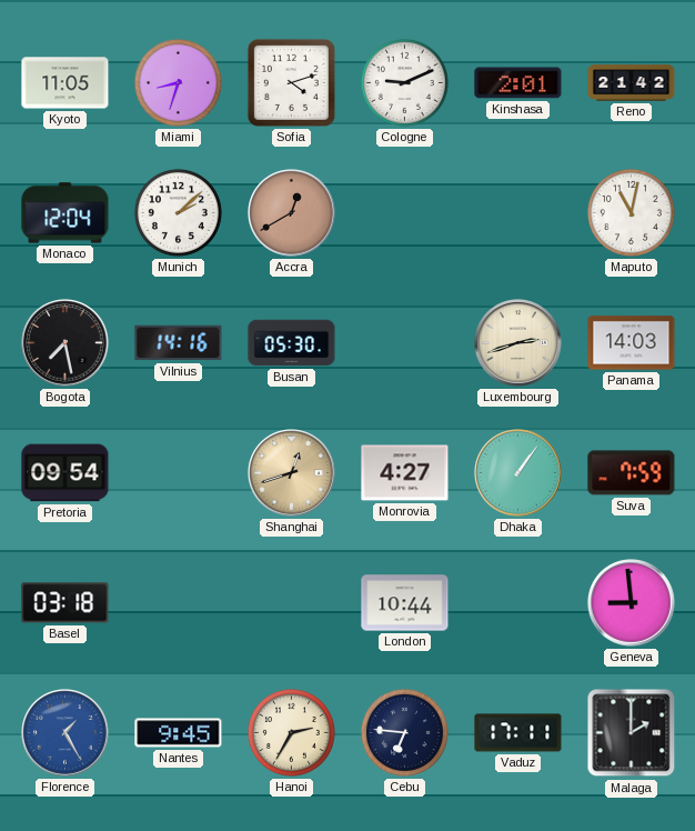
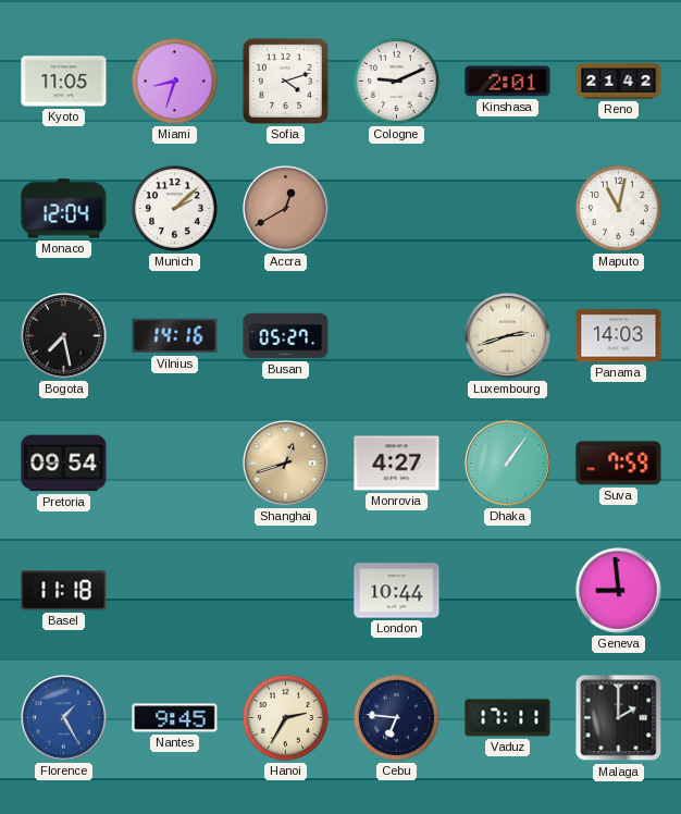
Busan: 05:30 -> 05:27
Basel: 03:18 -> 11:18
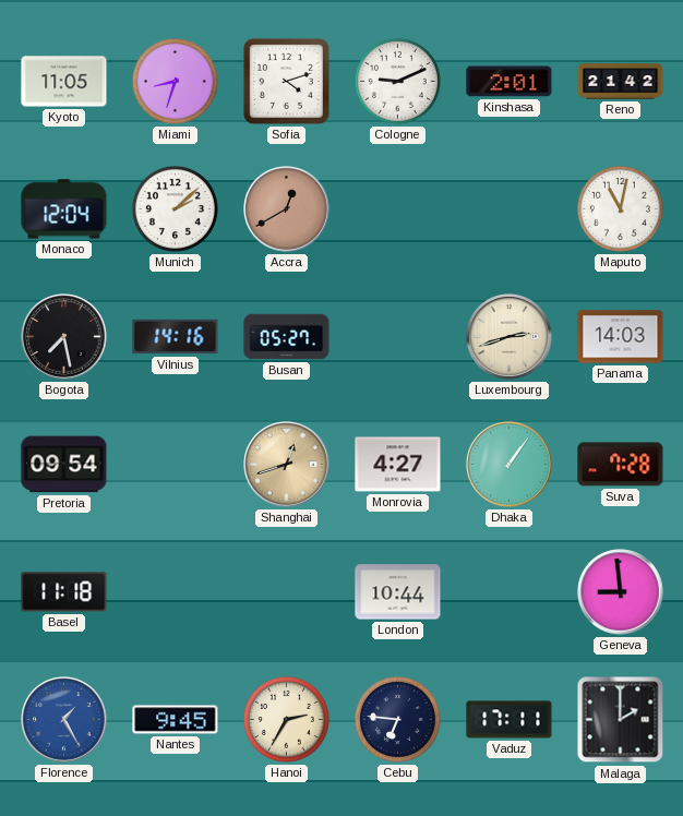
Suva: 7:59 -> 7:28
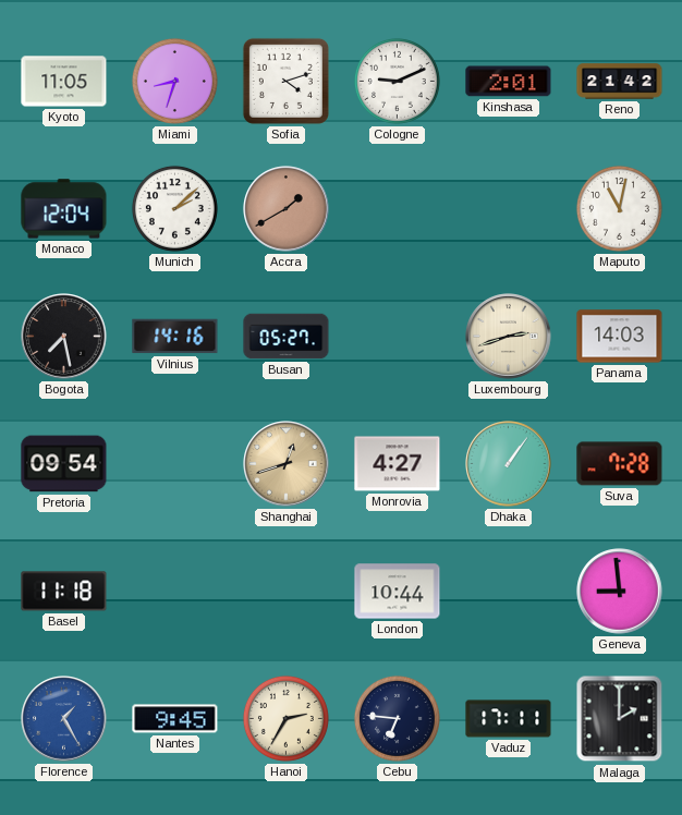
Accra: 12:40 -> 1:40
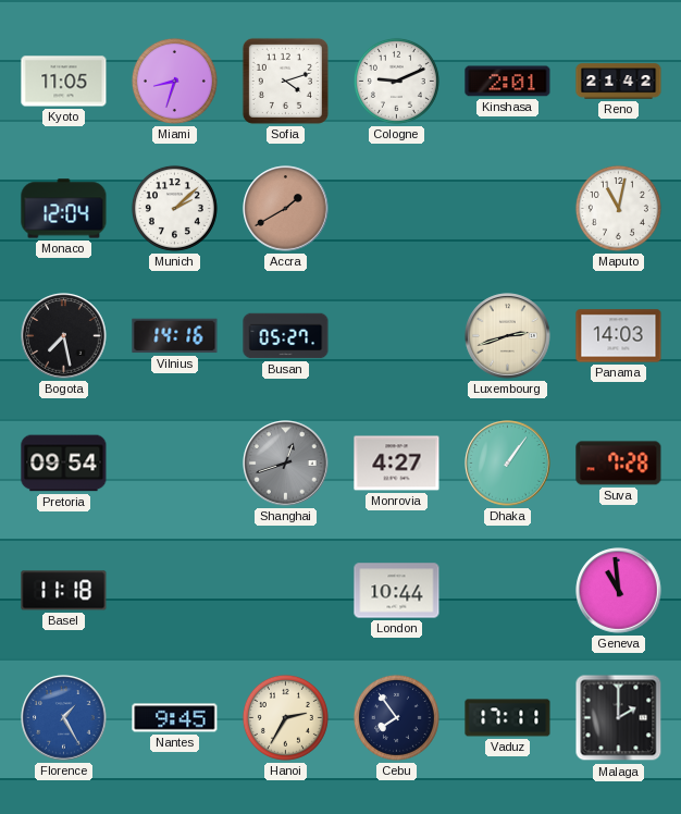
Shanghai dial: champagne -> grey
Geneva: 8:59 -> 10:59
Cebu: 6:46 -> 7:54
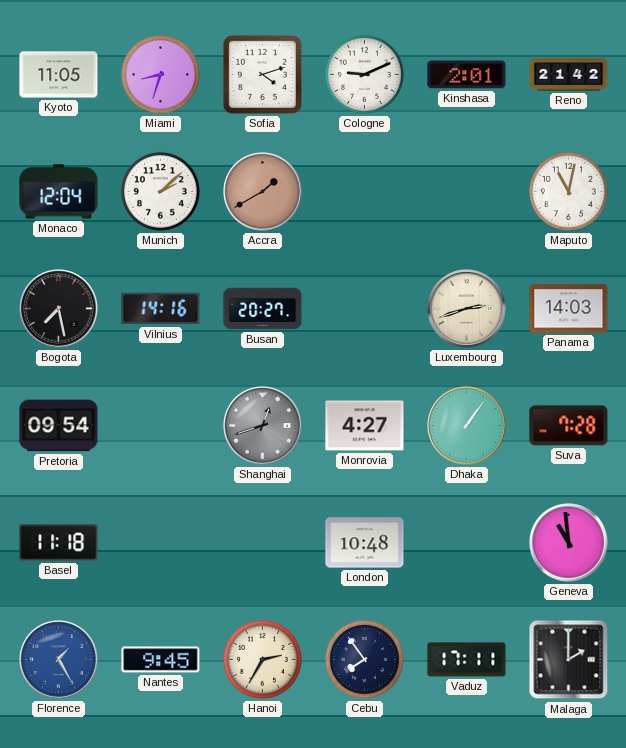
Busan: 05:27 -> 20:27
London: 10:44 -> 10:48
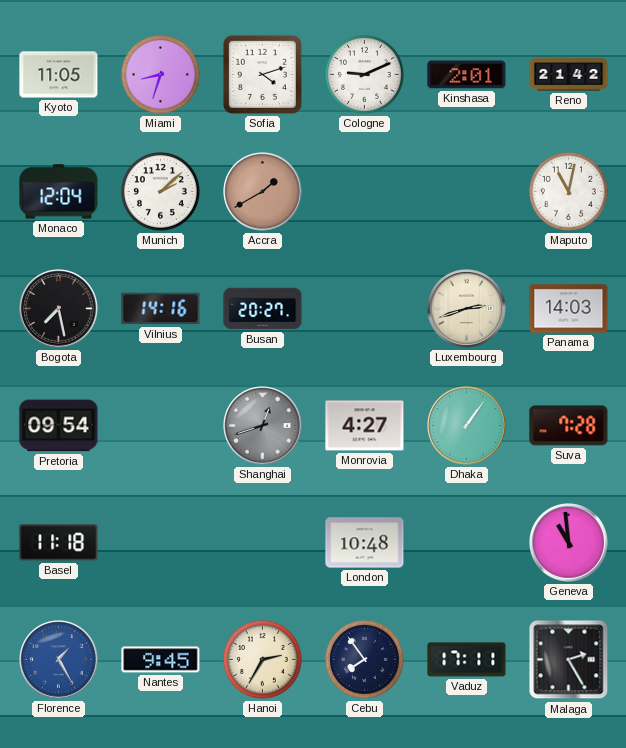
Malaga: 2:00 -> 2:25
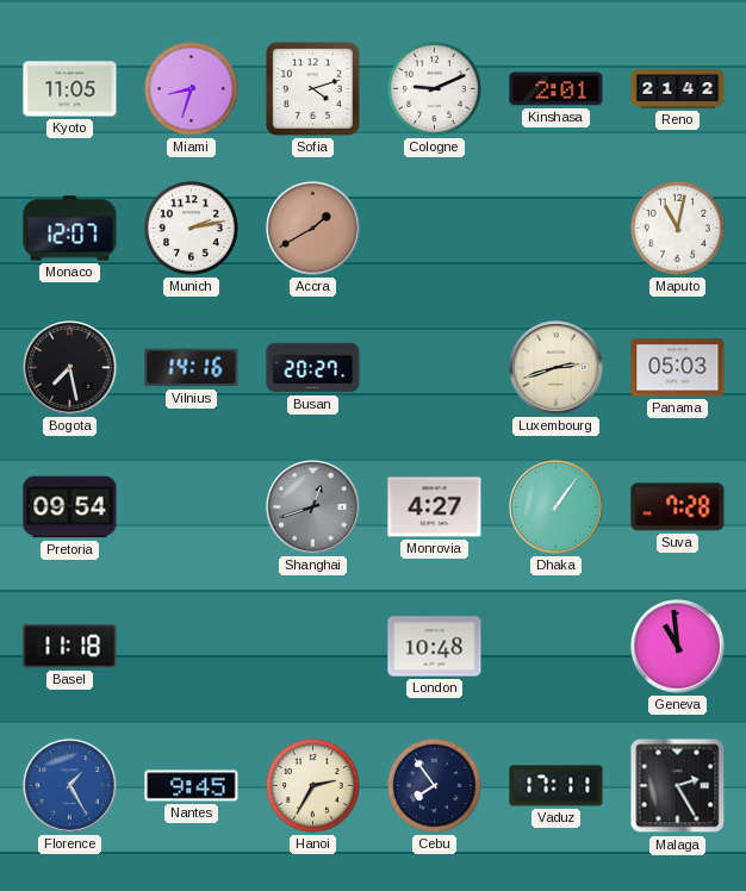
Monaco: 12:04 -> 12:07
Munich: 2:08 -> 2:13
Panama: 14:03 -> 05:03
